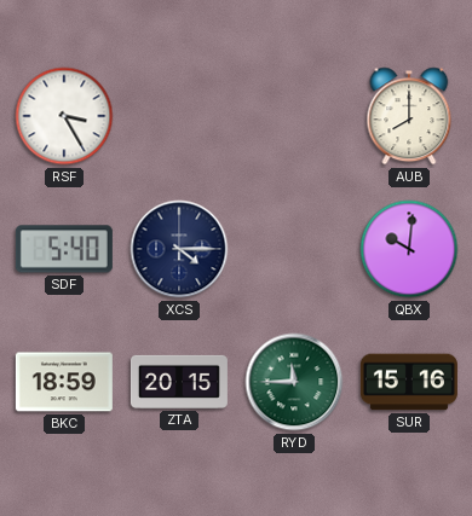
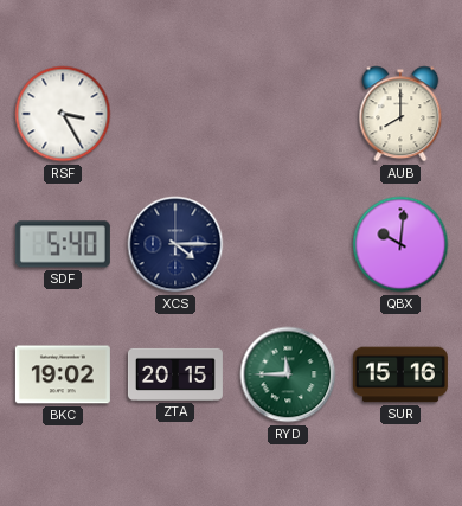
BKC: 18:59 -> 19:02
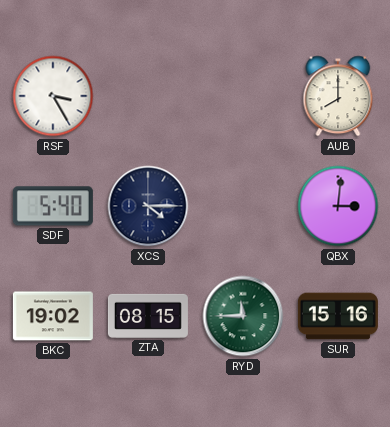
QBX: 10:01 -> 3:01
ZTA: 20:15 -> 08:15
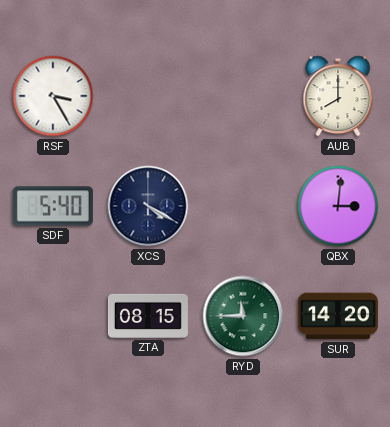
XCS: 4:15 -> 4:20
BKC: 19:02 -> none
SUR: 15:16 -> 14:20
